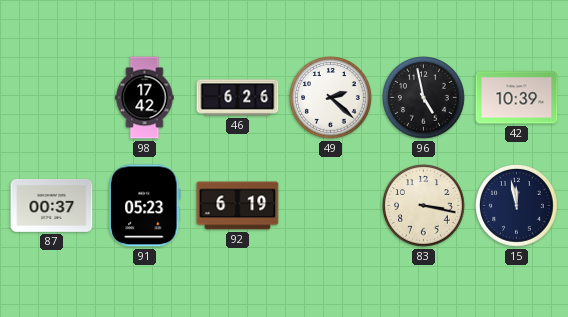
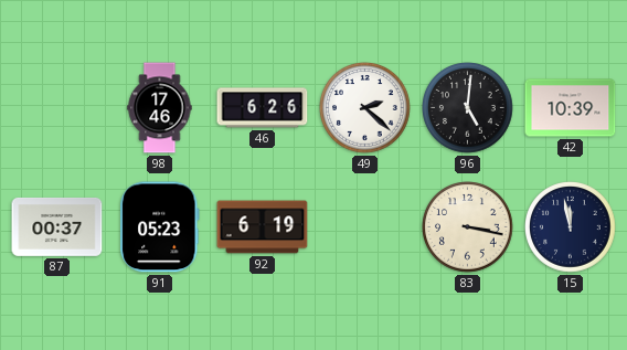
98: 17:42 -> 17:46
96: 4:58 -> 5:01
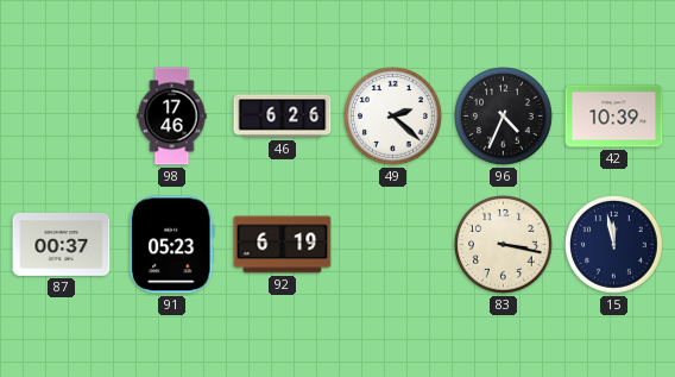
96: 5:01 -> 4:34
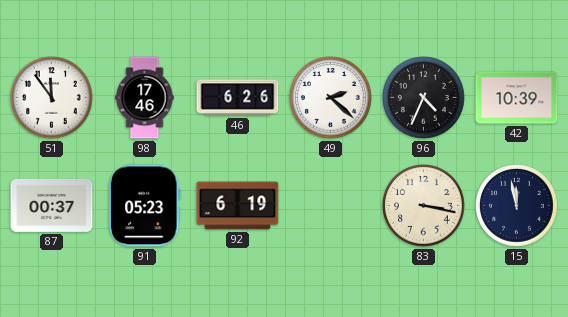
51: none -> 11:54
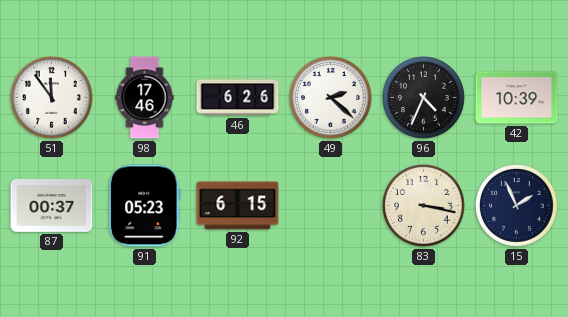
92: 6:19 -> 6:15
15: 11:58 -> 1:56
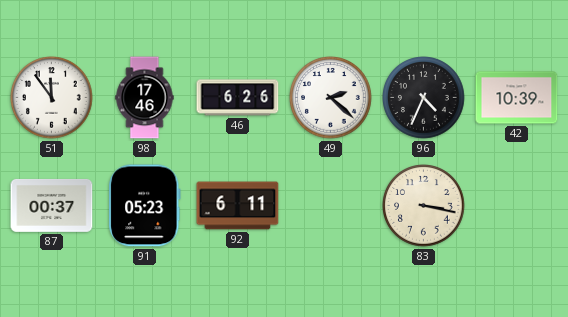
92: 6:15 -> 6:11
15: 1:56 -> none
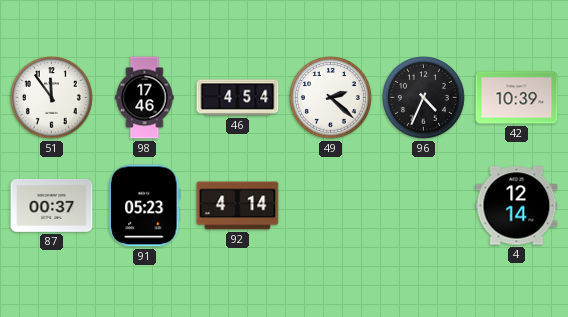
46: 6:26 -> 4:54
92: 6:11 -> 4:14
83: 3:17 -> none
4: none -> 12:14
